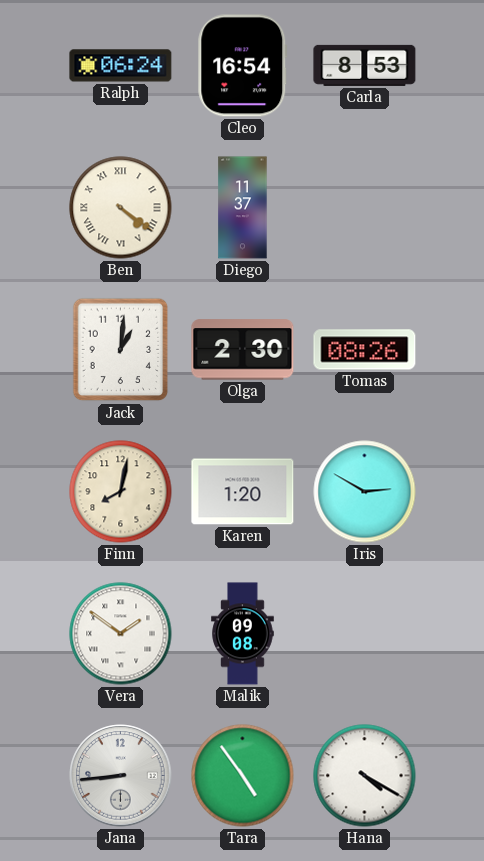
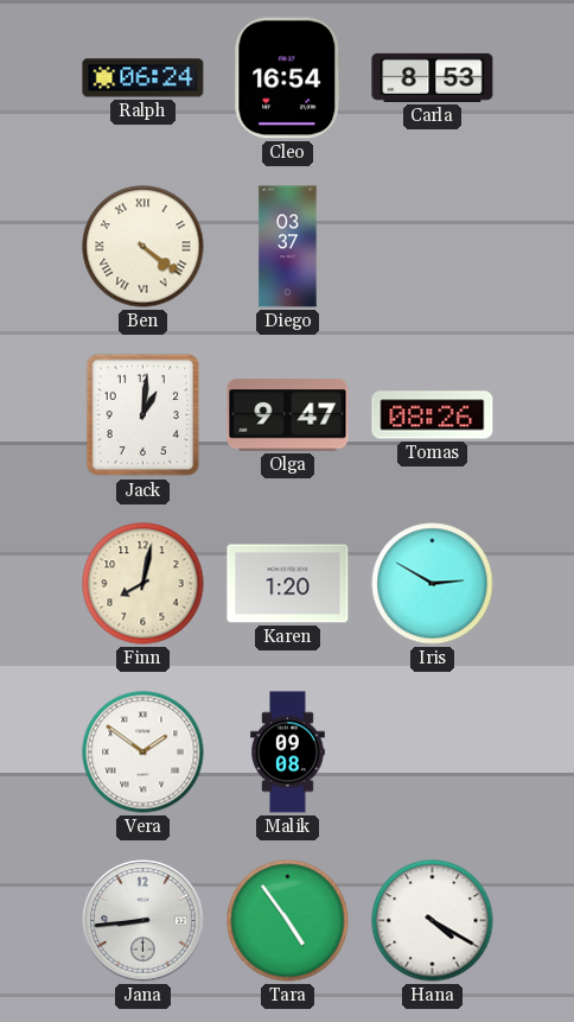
Diego: 11:37 -> 03:37
Olga: 2:30 -> 9:47
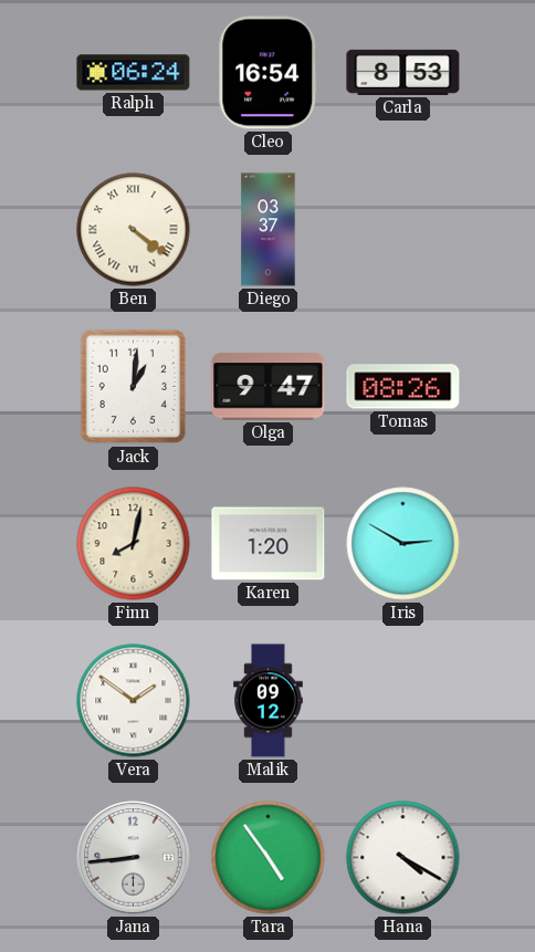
Malik: 09:08 -> 09:12
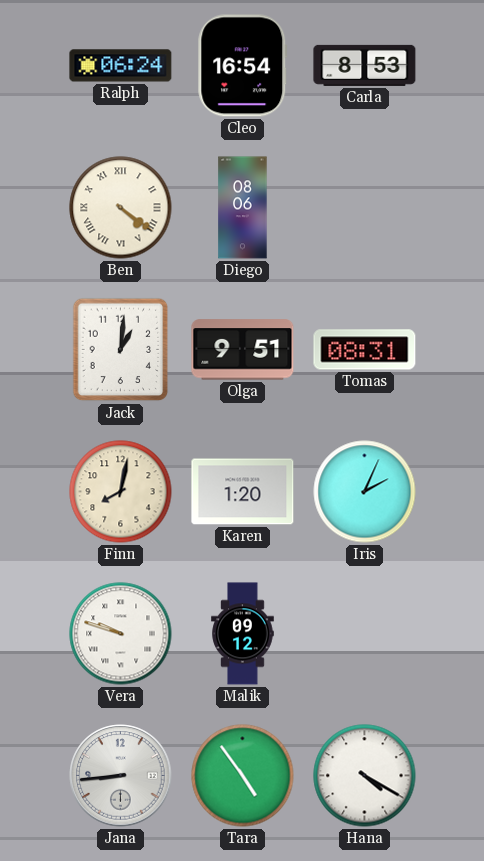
Diego: 03:37 -> 08:06
Olga: 9:47 -> 9:51
Tomas: 08:26 -> 08:31
Iris: 2:50 -> 2:04
Vera: 1:51 -> 9:48
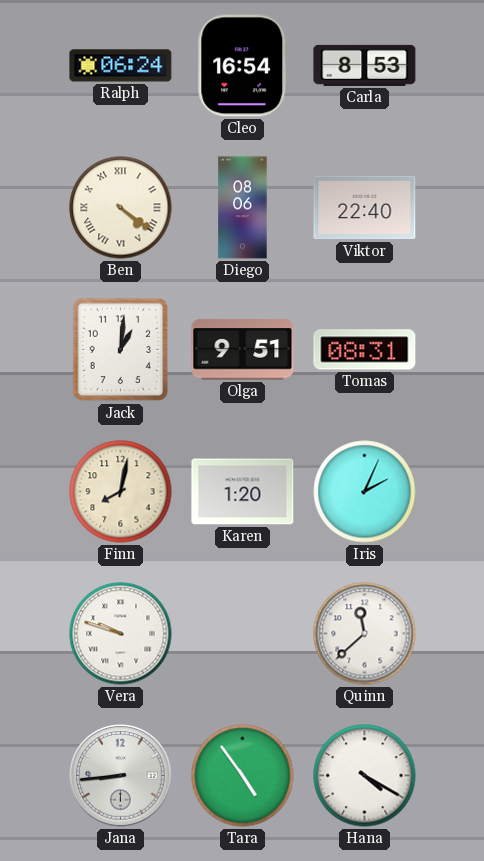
Viktor: none -> 22:40
Malik: 09:12 -> none
Quinn: none -> 11:38
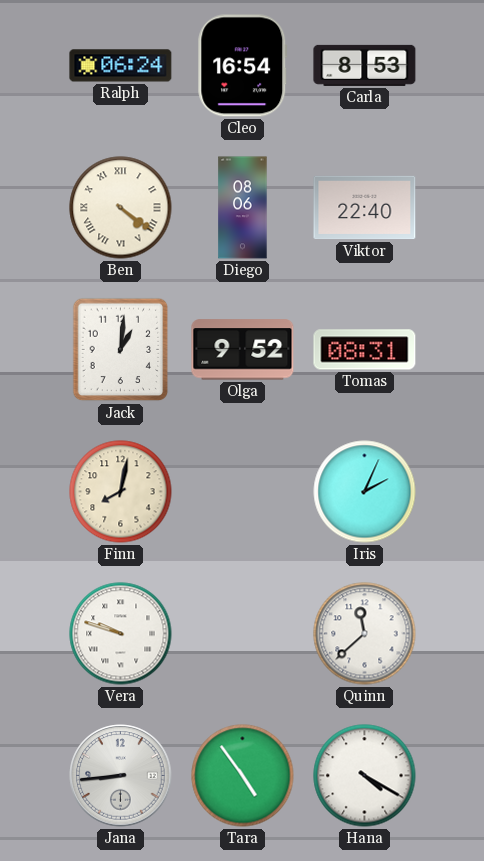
Olga: 9:51 -> 9:52
Karen: 1:20 -> none
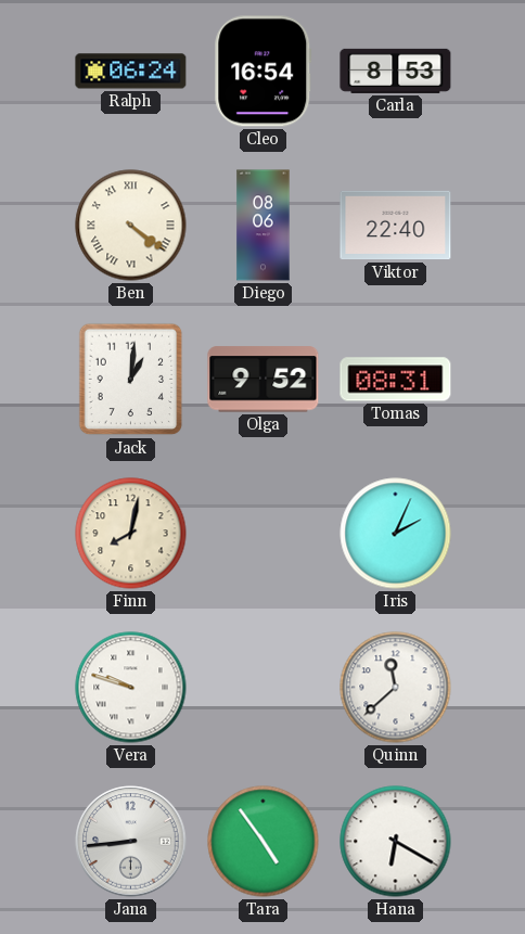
Hana: 4:20 -> 6:20
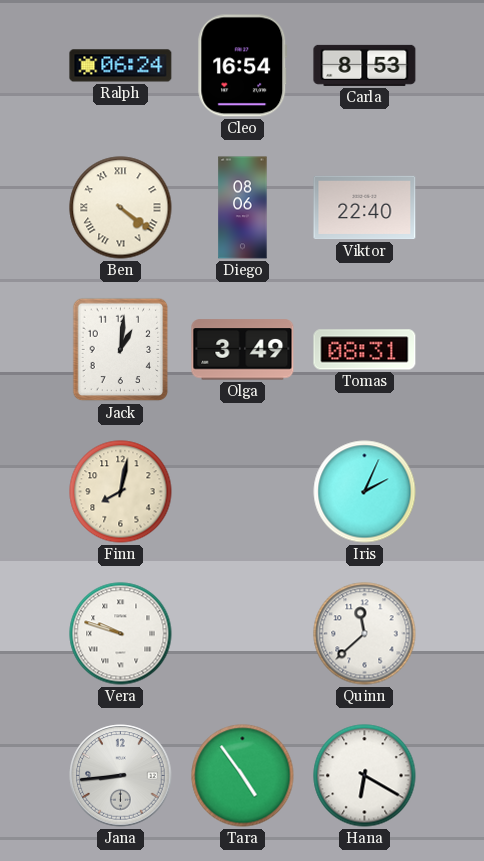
Olga: 9:52 -> 3:49
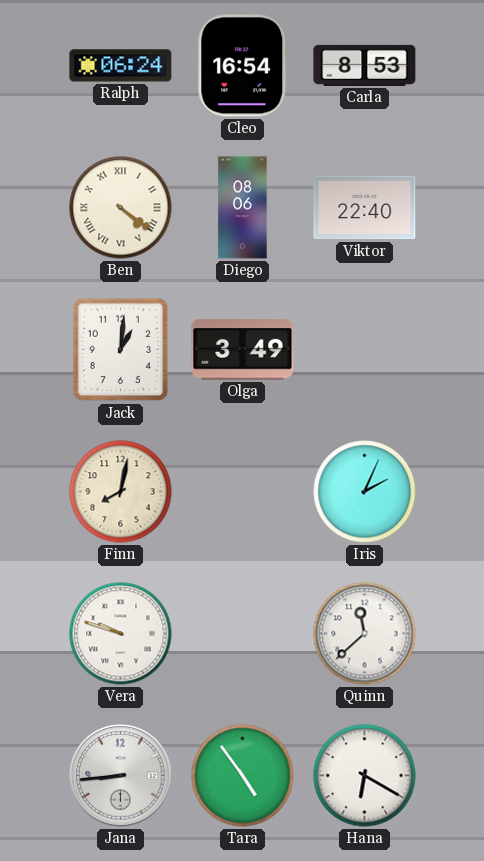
Tomas: 08:31 -> none
